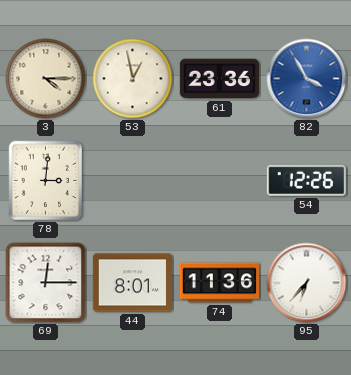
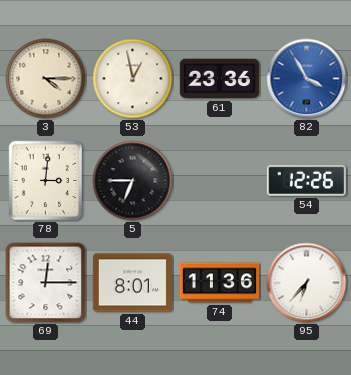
5: none -> 6:45
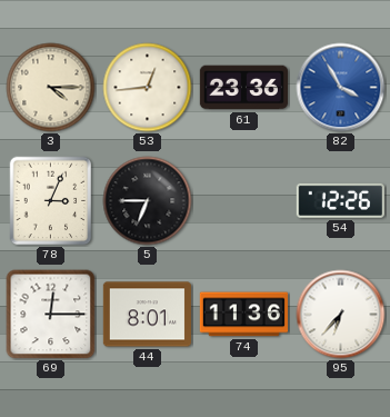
53: 12:58 -> 12:44
78: 3:01 -> 3:04
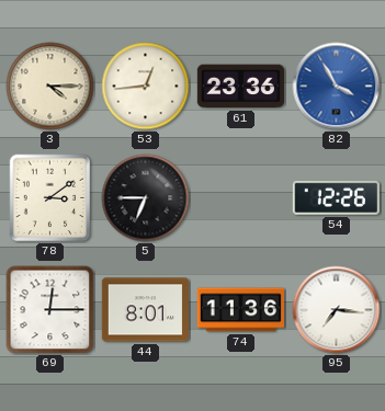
78: 3:04 -> 3:09
95: 6:37 -> 7:16
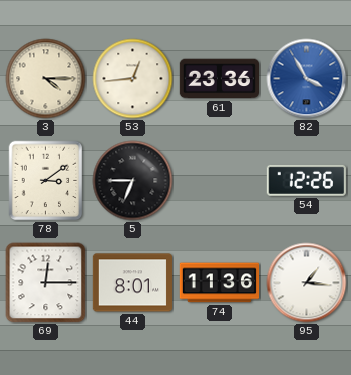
95: 7:16 -> 1:16
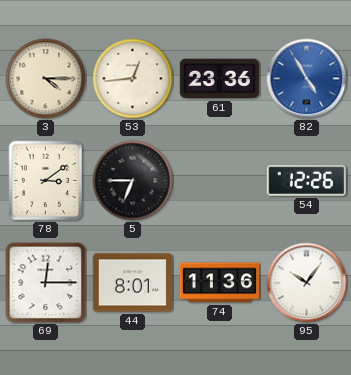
82: 3:55 -> 4:55
95: 1:16 -> 10:06
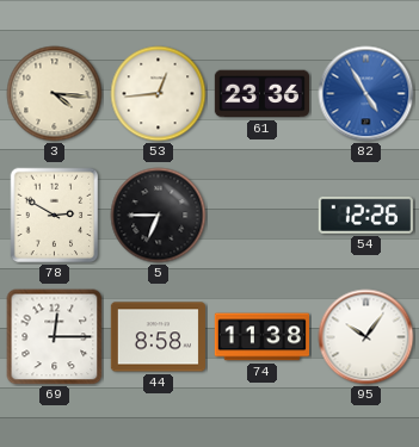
3: 4:15 -> 4:16
78: 3:09 -> 2:50
44: 8:01 -> 8:58
74: 11:36 -> 11:38
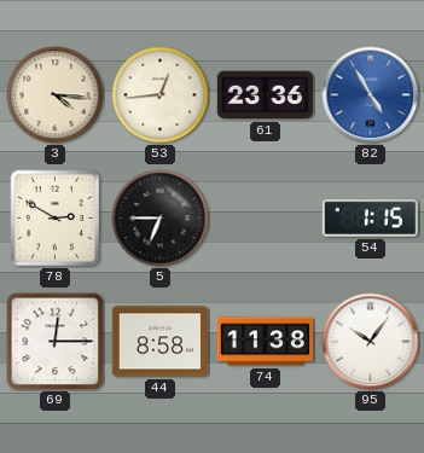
54: 12:26 -> 1:15
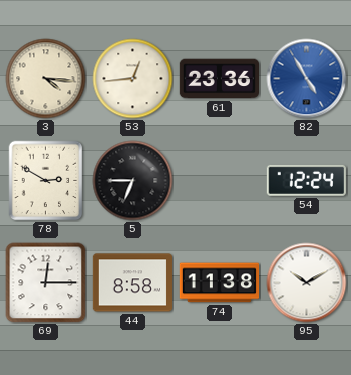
54: 1:15 -> 12:24
95: 10:06 -> 10:10
